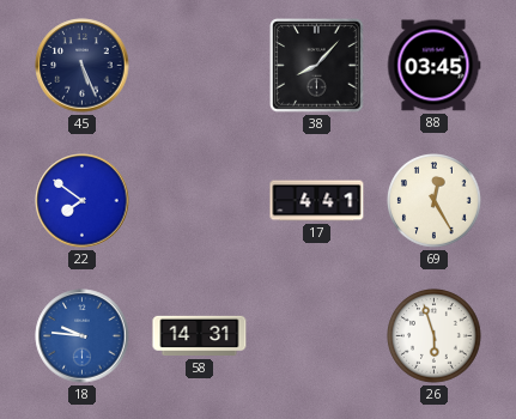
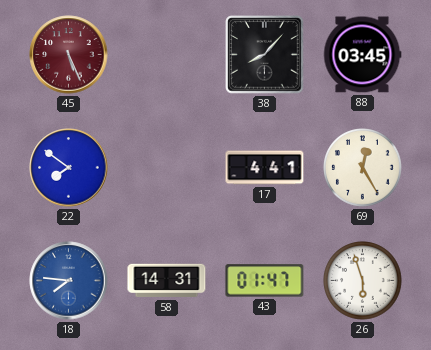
45 dial: navy -> burgundy
18: 9:46 -> 7:46
43: none -> 01:47
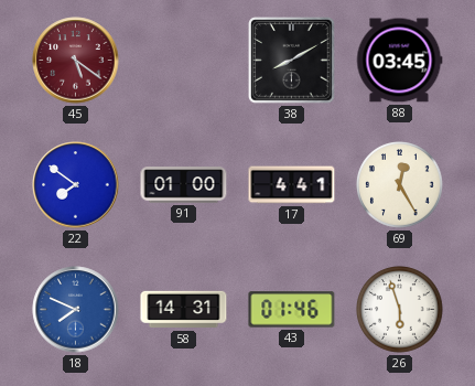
45: 5:26 -> 5:21
38: 8:07 -> 8:10
91: none -> 01:00
18: 7:46 -> 7:49
43: 01:47 -> 01:46
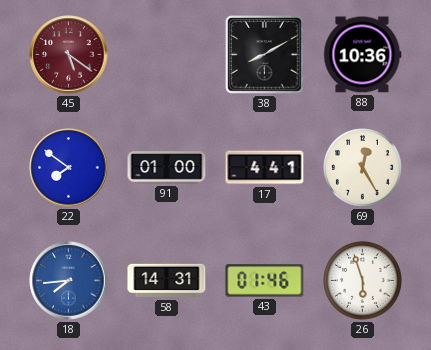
88: 03:45 -> 10:36
18: 7:49 -> 7:44
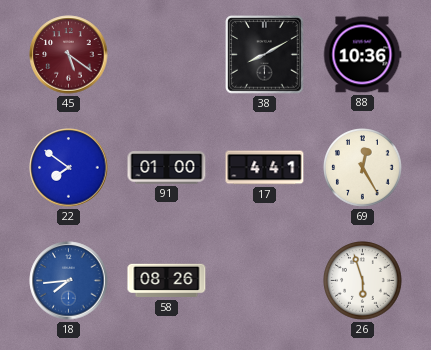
58: 14:31 -> 08:26
43: 01:46 -> none
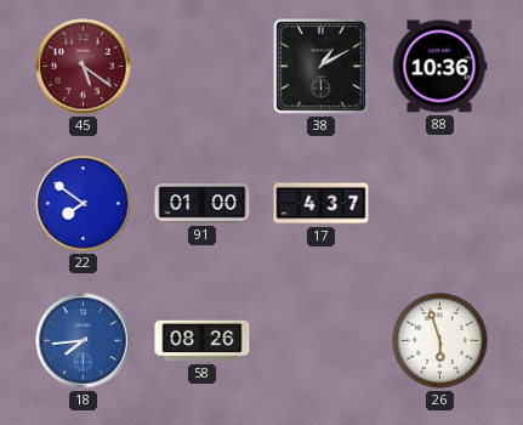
38: 8:10 -> 1:10
17: 4:41 -> 4:37
69: 12:25 -> none
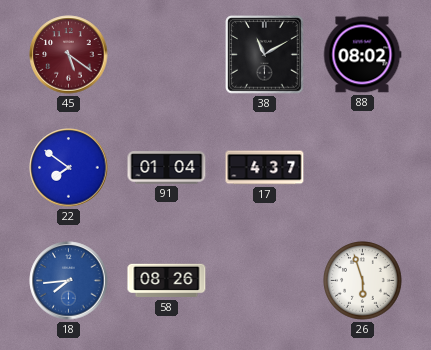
38: 1:10 -> 11:10
88: 10:36 -> 08:02
91: 01:00 -> 01:04
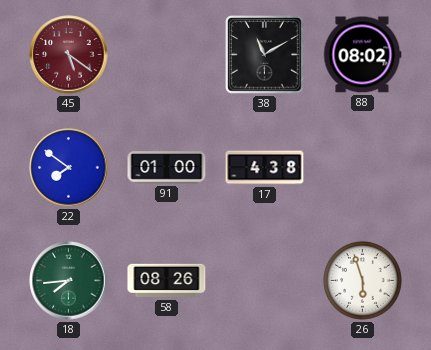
91: 01:04 -> 01:00
17: 4:37 -> 4:38
18 dial: blue -> green
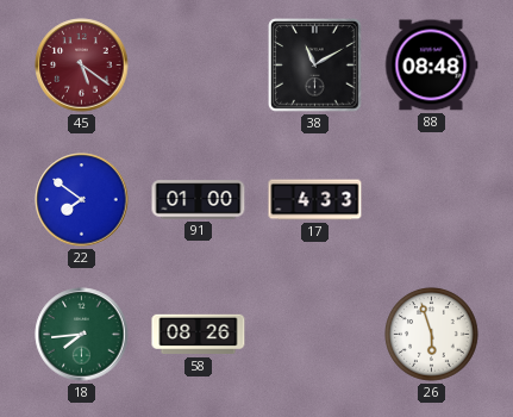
88: 08:02 -> 08:48
17: 4:38 -> 4:33
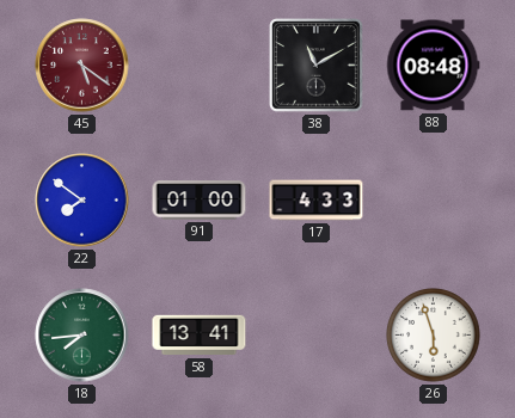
58: 08:26 -> 13:41
